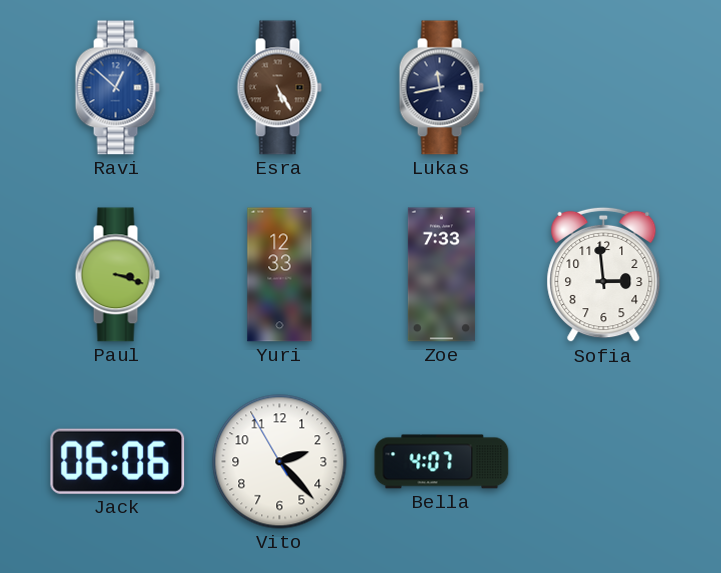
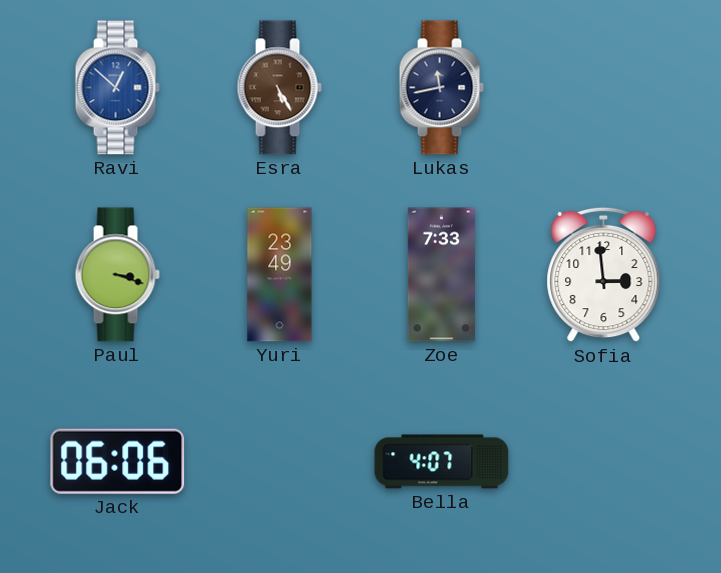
Yuri: 12:33 -> 23:49
Vito: 2:22 -> none
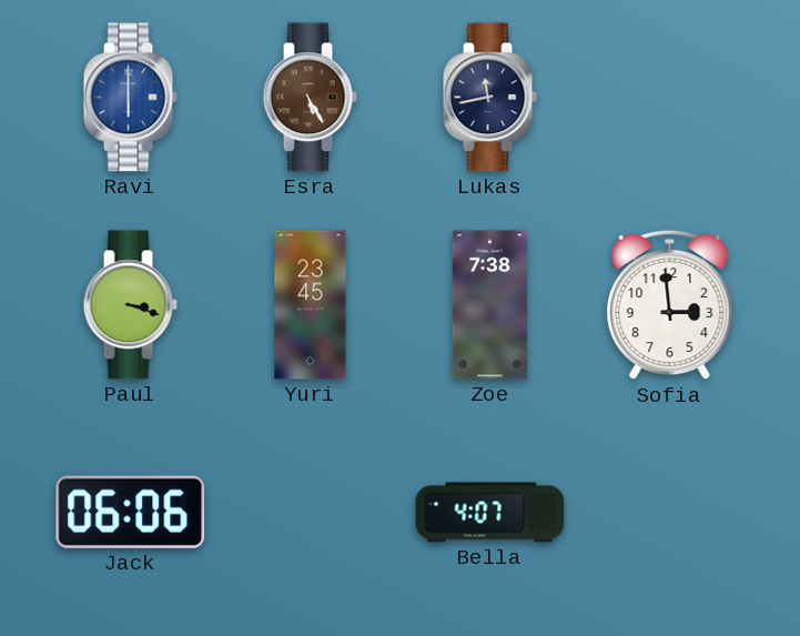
Ravi: 12:52 -> 6:00
Yuri: 23:49 -> 23:45
Zoe: 7:33 -> 7:38
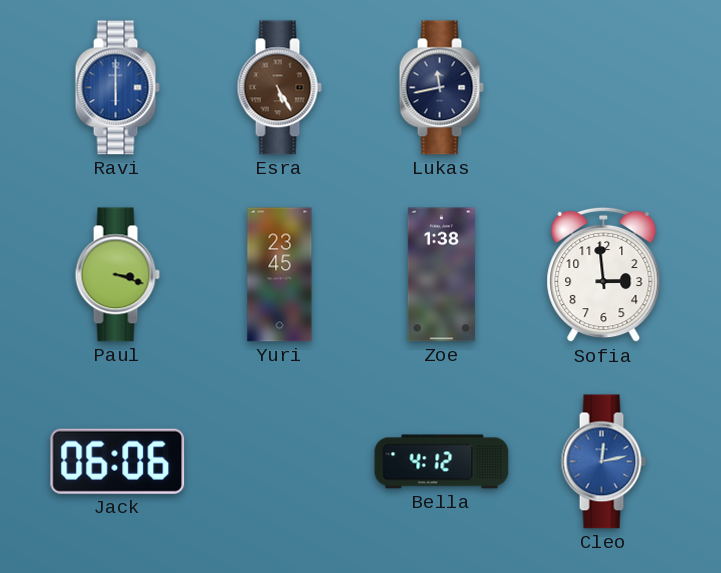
Zoe: 7:38 -> 1:38
Bella: 4:07 -> 4:12
Cleo: none -> 12:13
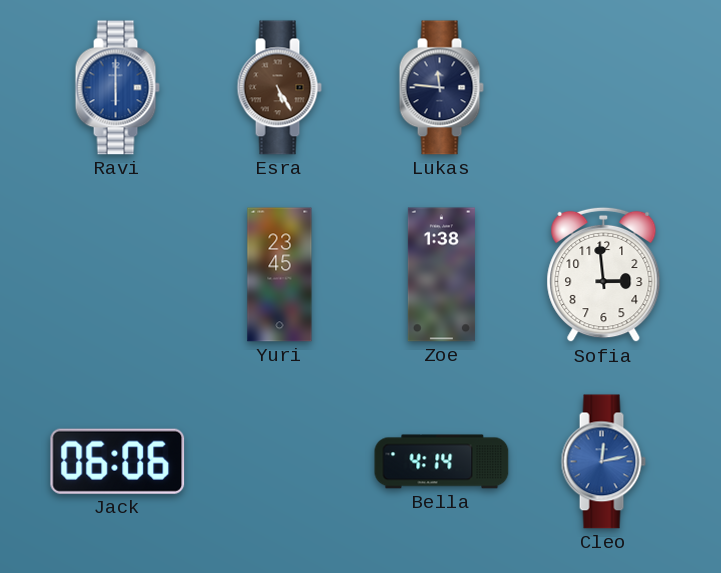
Lukas: 11:43 -> 11:46
Paul: 3:18 -> none
Bella: 4:12 -> 4:14
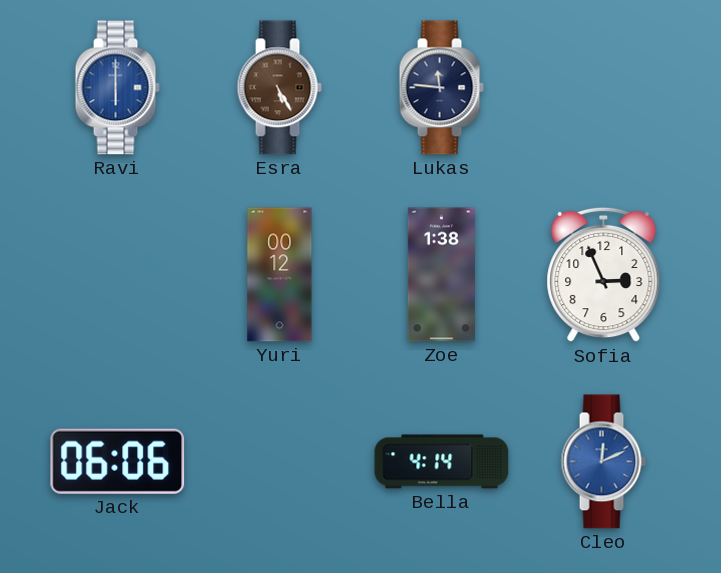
Yuri: 23:45 -> 00:12
Sofia: 2:59 -> 2:56
Cleo: 12:13 -> 12:11
